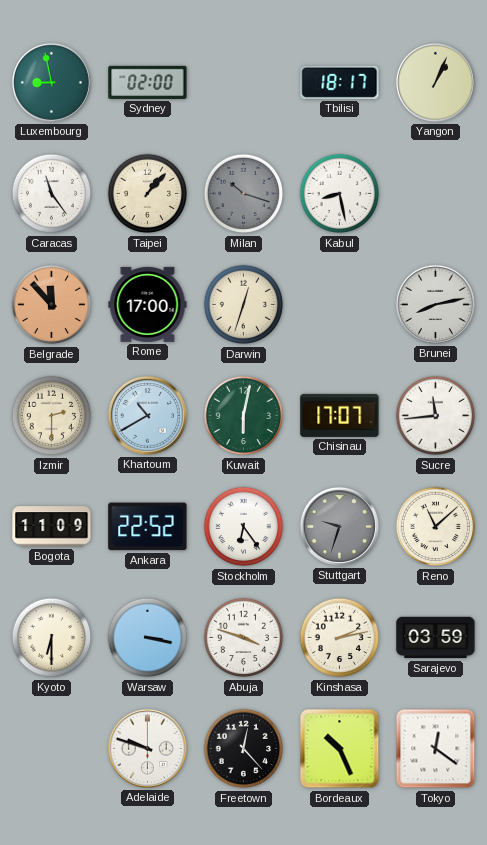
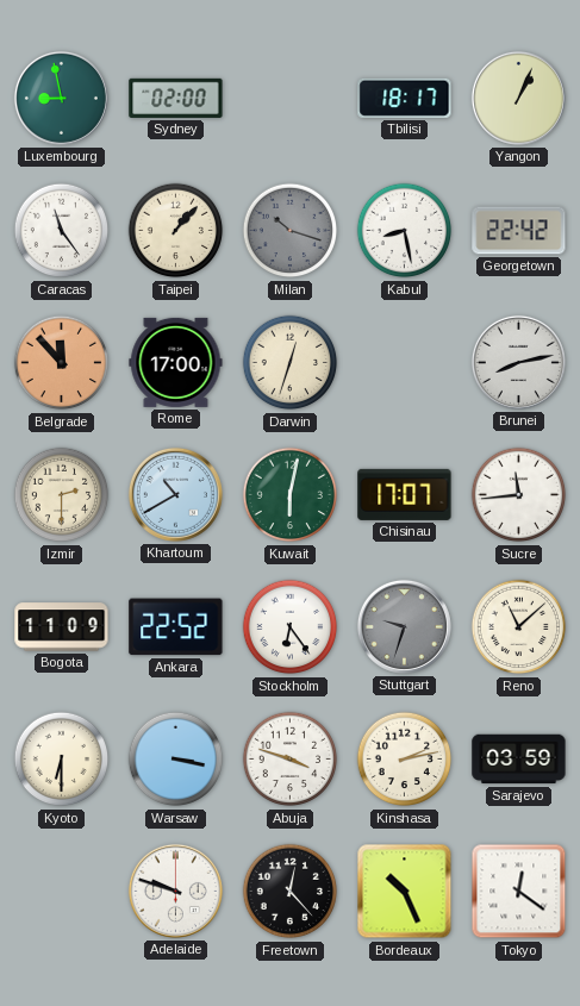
Georgetown: none -> 22:42
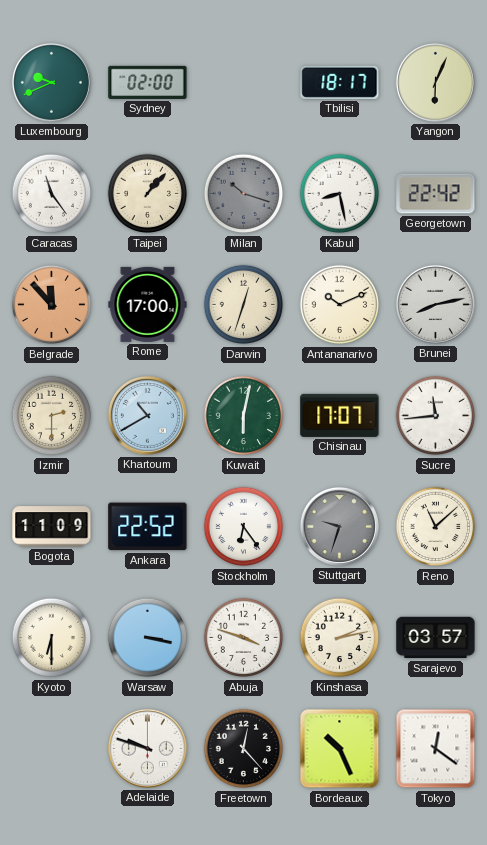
Luxembourg: 8:58 -> 9:41
Yangon: 1:04 -> 6:04
Antananarivo: none -> 10:11
Sarajevo: 03:59 -> 03:57
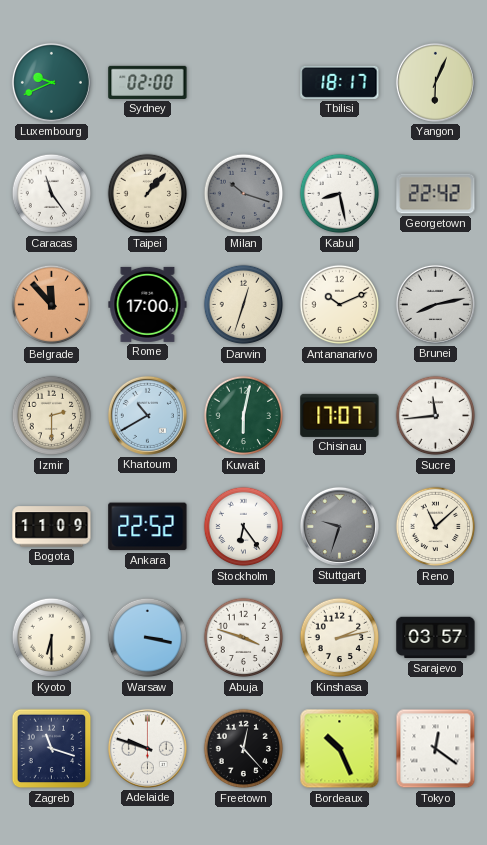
Zagreb: none -> 11:18
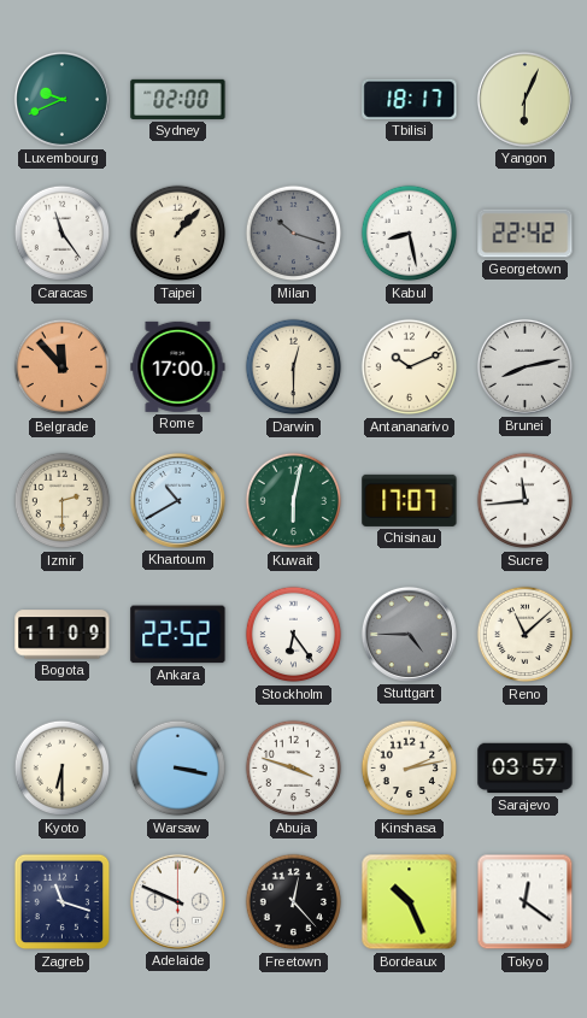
Darwin: 12:33 -> 12:30
Stuttgart: 9:33 -> 4:45
Adelaide: 9:48 -> 9:49
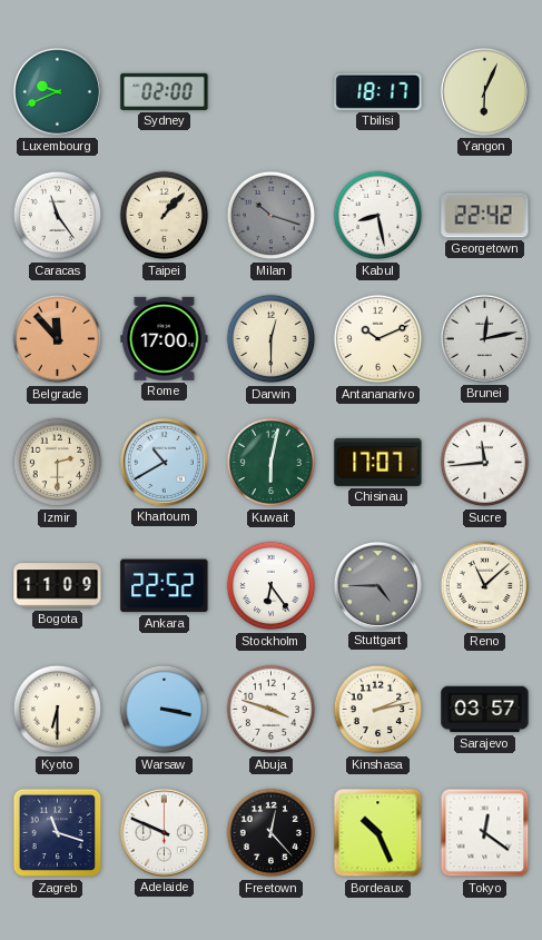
Brunei: 8:13 -> 12:13
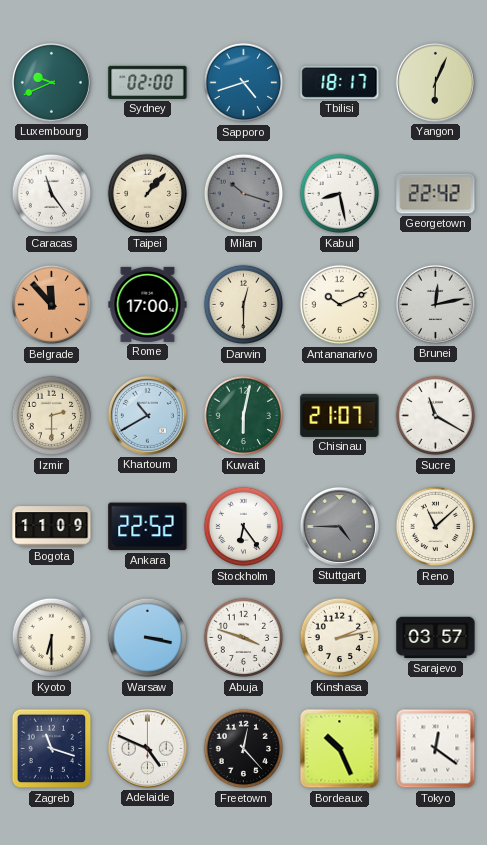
Sapporo: none -> 4:42
Chisinau: 17:07 -> 21:07
Sucre: 11:44 -> 11:20
Adelaide: 9:49 -> 4:49
